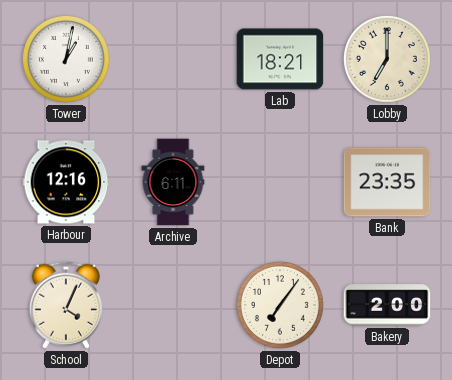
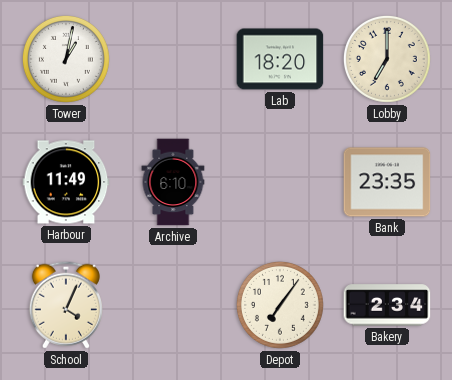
Lab: 18:21 -> 18:20
Harbour: 12:16 -> 11:49
Archive: 6:11 -> 6:10
Bakery: 2:00 -> 2:34
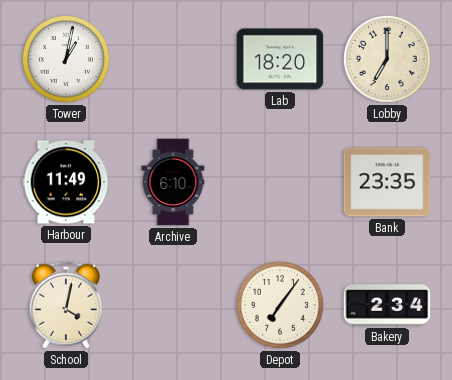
School: 4:04 -> 4:02
